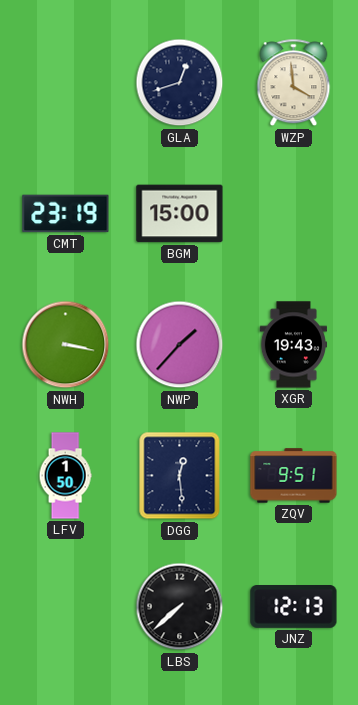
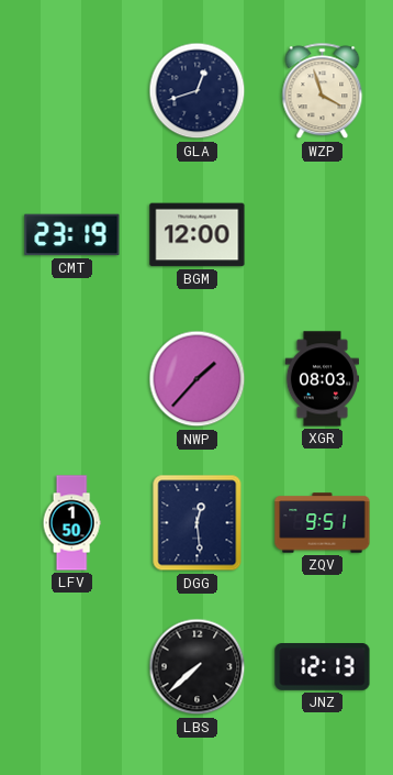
WZP: 3:59 -> 3:57
BGM: 15:00 -> 12:00
NWH: 3:17 -> none
XGR: 19:43 -> 08:03
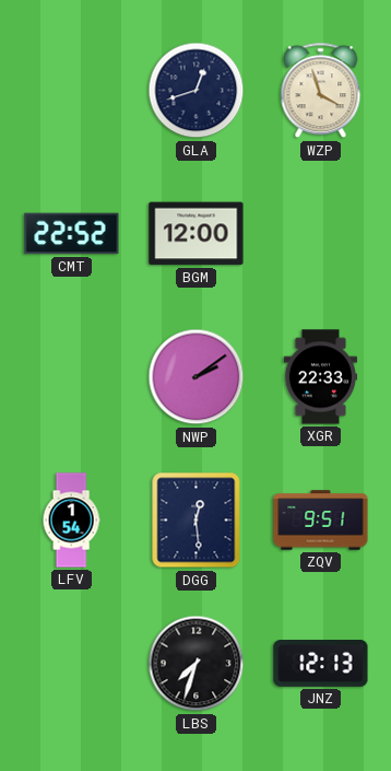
CMT: 23:19 -> 22:52
NWP: 1:37 -> 2:09
XGR: 08:03 -> 22:33
LFV: 1:50 -> 1:54
LBS: 7:38 -> 7:33
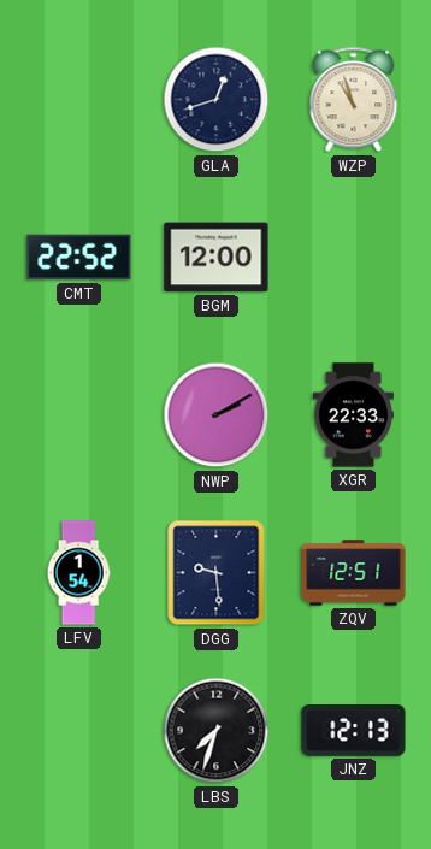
WZP: 3:57 -> 10:57
NWP: 2:09 -> 2:10
DGG: 12:29 -> 9:29
ZQV: 9:51 -> 12:51
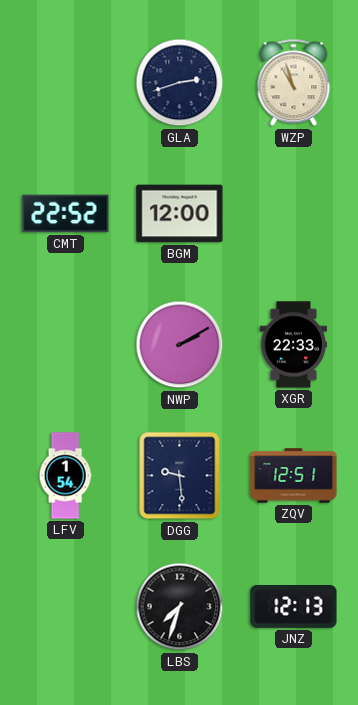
GLA: 12:42 -> 2:42
